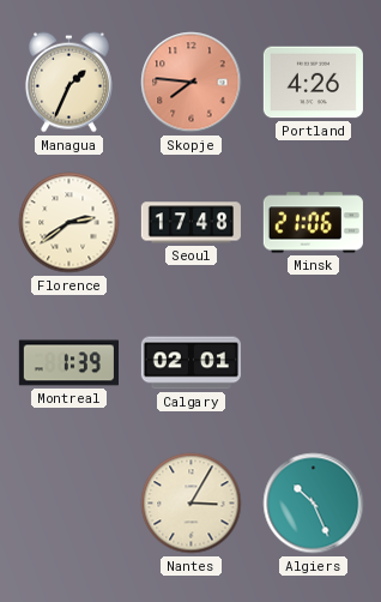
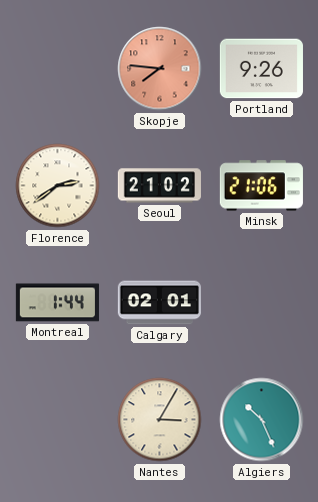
Managua: 1:34 -> none
Portland: 4:26 -> 9:26
Seoul: 17:48 -> 21:02
Montreal: 1:39 -> 1:44
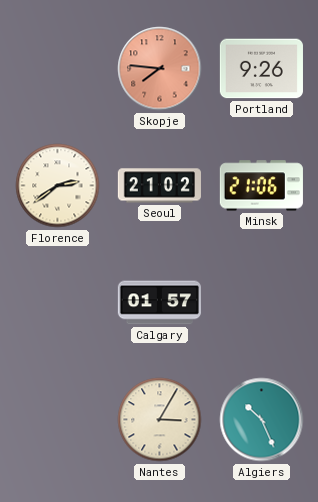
Montreal: 1:44 -> none
Calgary: 02:01 -> 01:57
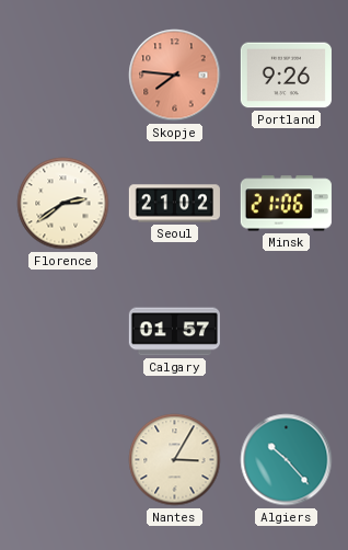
Algiers: 10:26 -> 10:23
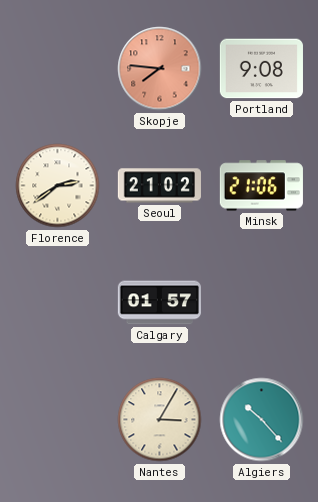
Portland: 9:26 -> 9:08
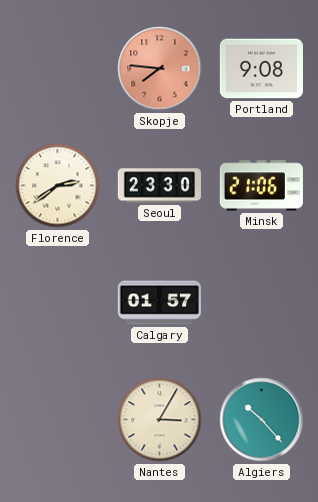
Seoul: 21:02 -> 23:30
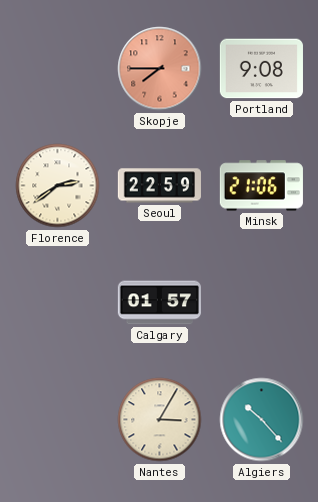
Skopje: 7:46 -> 7:45
Seoul: 23:30 -> 22:59
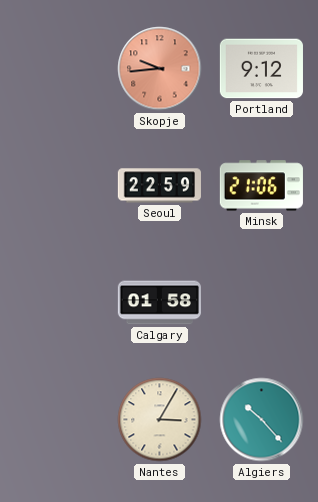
Skopje: 7:45 -> 9:44
Portland: 9:08 -> 9:12
Florence: 2:39 -> none
Calgary: 01:57 -> 01:58
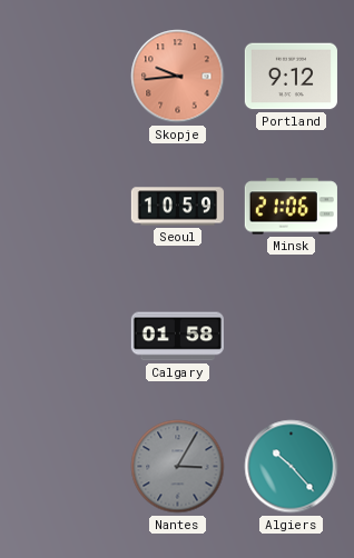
Seoul: 22:59 -> 10:59
Nantes dial: cream -> grey
